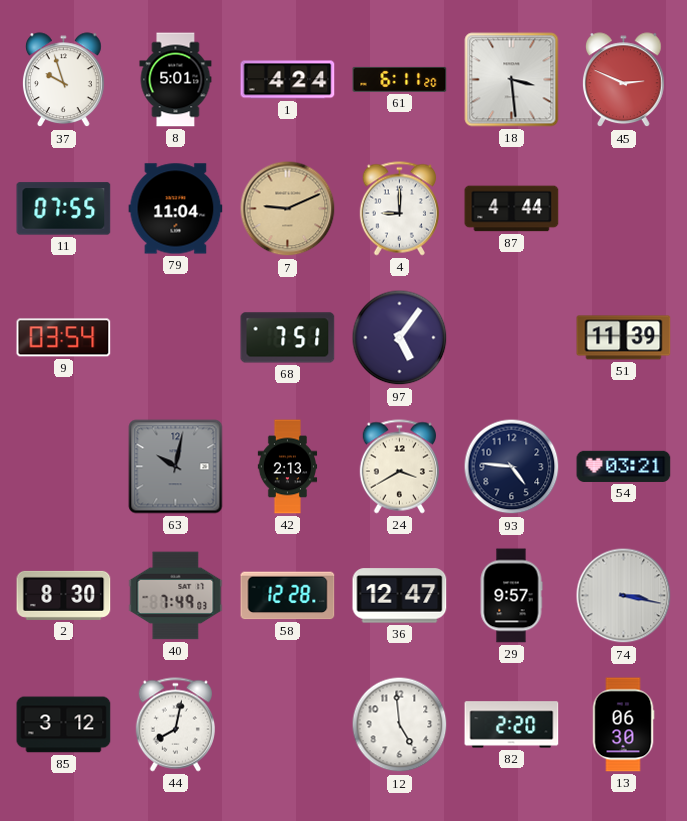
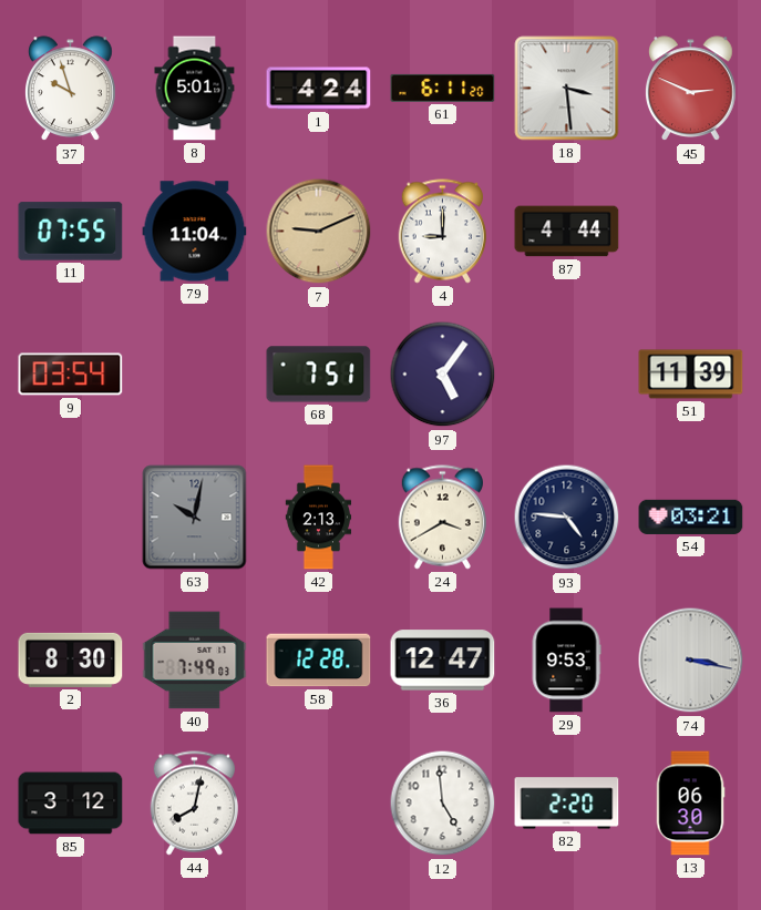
29: 9:57 -> 9:53
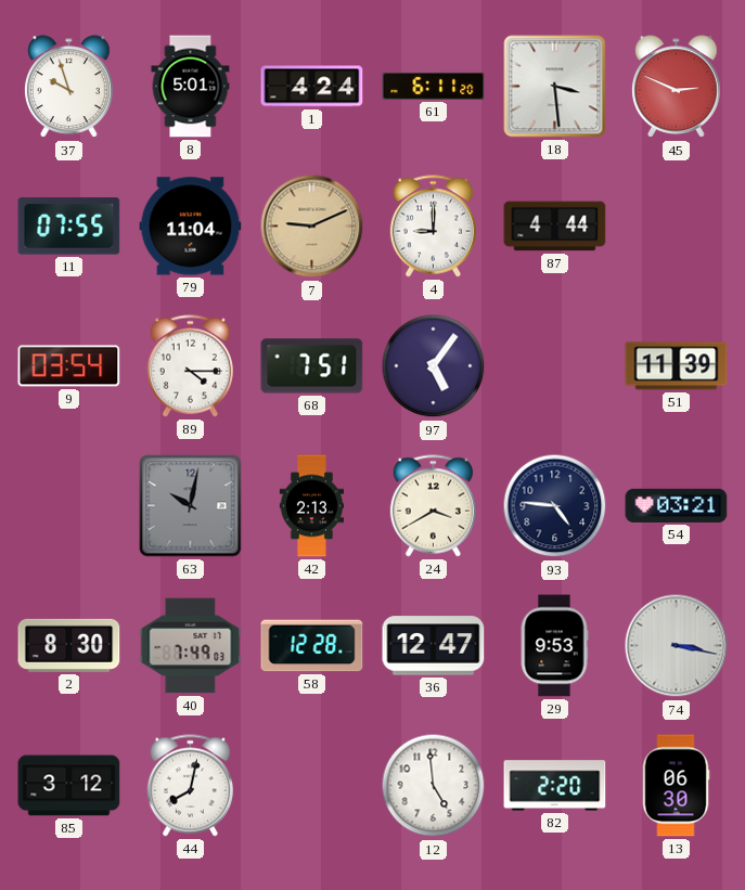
89: none -> 4:15
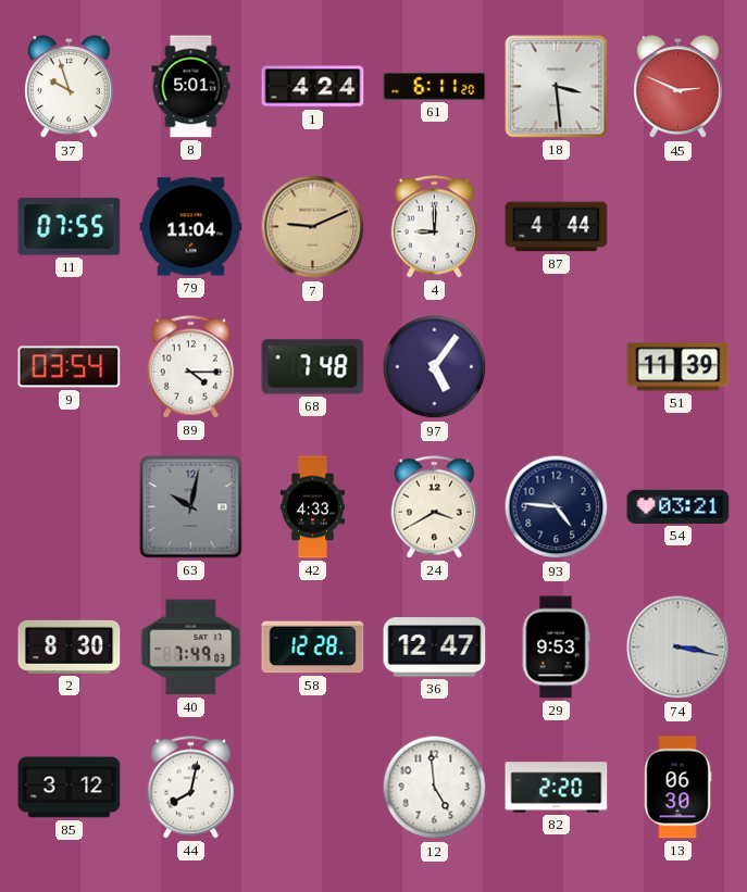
68: 7:51 -> 7:48
42: 2:13 -> 4:33
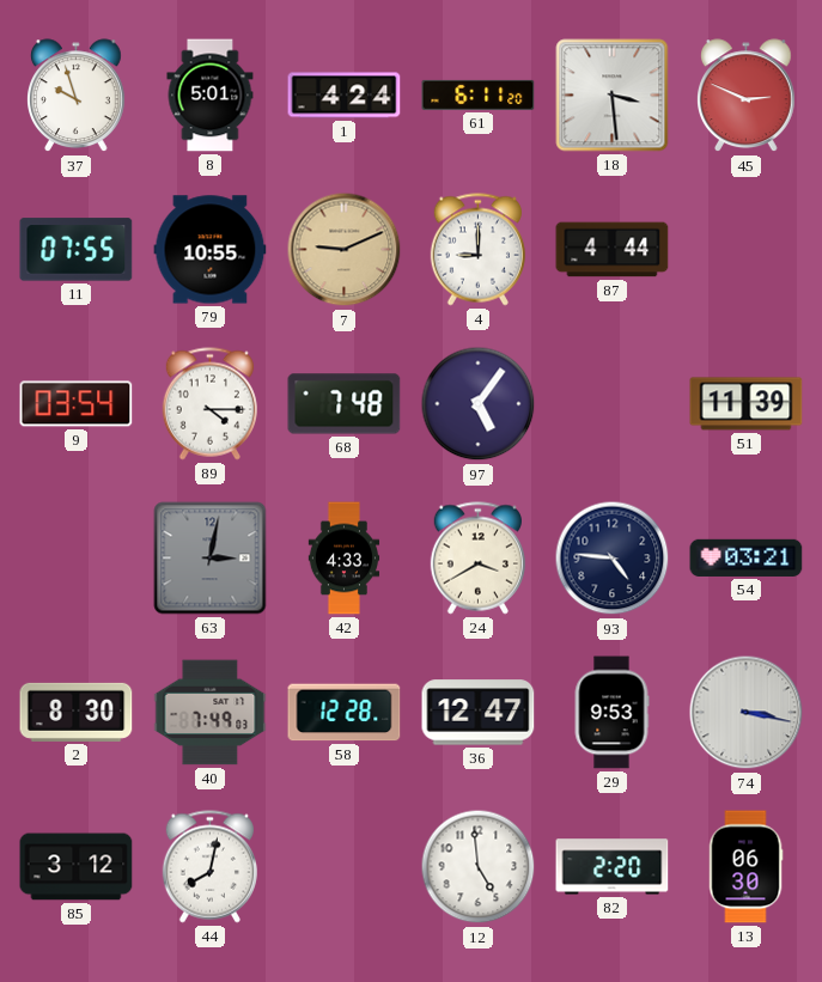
79: 11:04 -> 10:55
63: 10:02 -> 3:02
